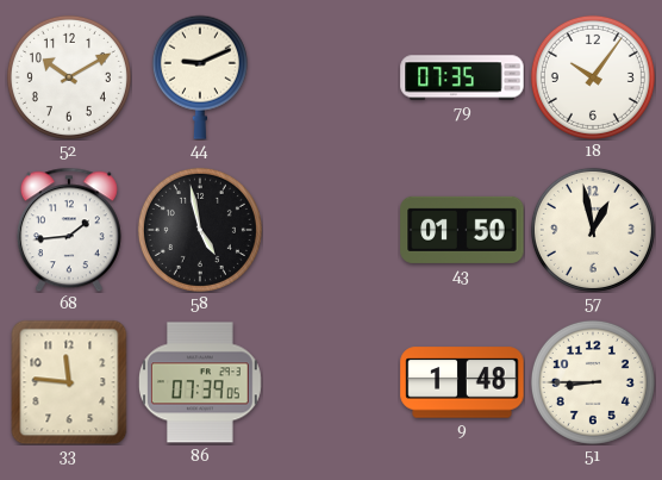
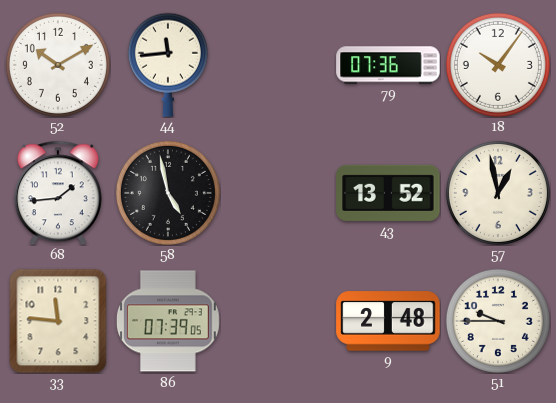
44: 9:11 -> 11:44
79: 07:35 -> 07:36
43: 01:50 -> 13:52
9: 1:48 -> 2:48
51: 8:45 -> 9:45
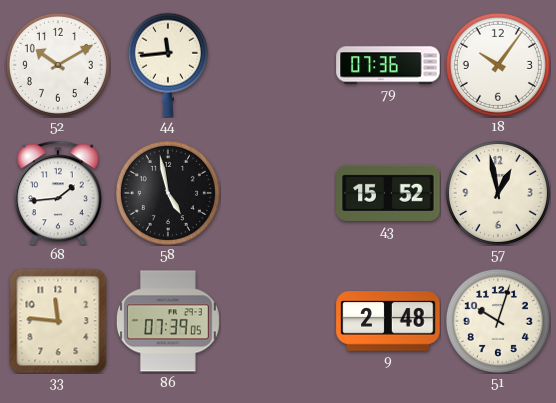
43: 13:52 -> 15:52
51: 9:45 -> 10:03
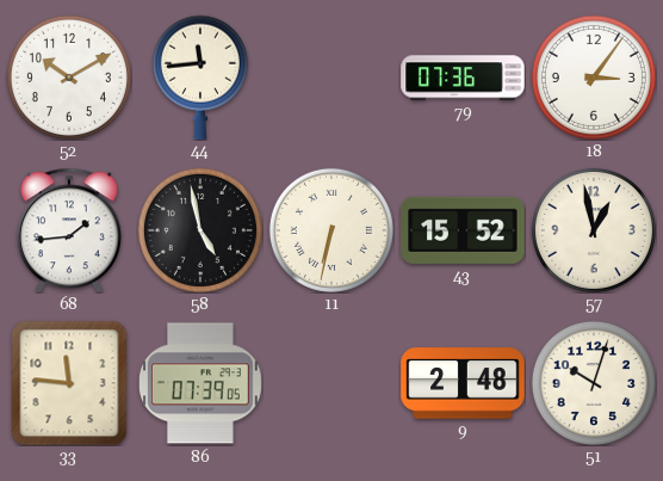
18: 10:06 -> 3:06
11: none -> 6:32
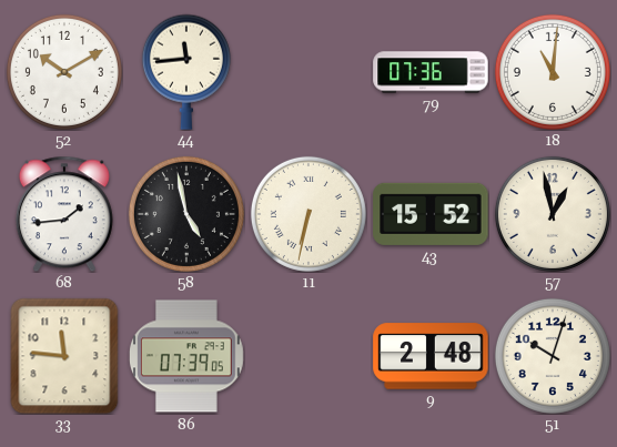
18: 3:06 -> 11:01
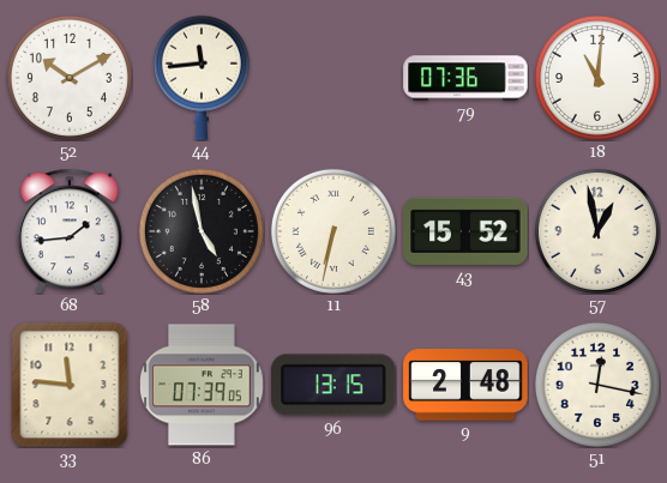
96: none -> 13:15
51: 10:03 -> 12:17
